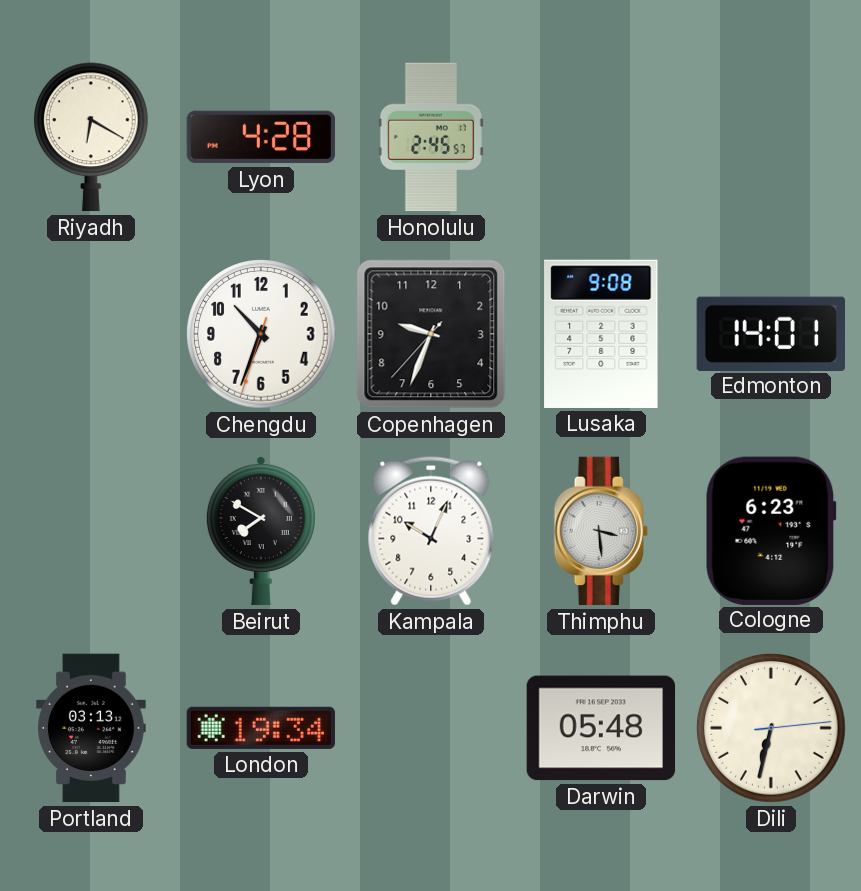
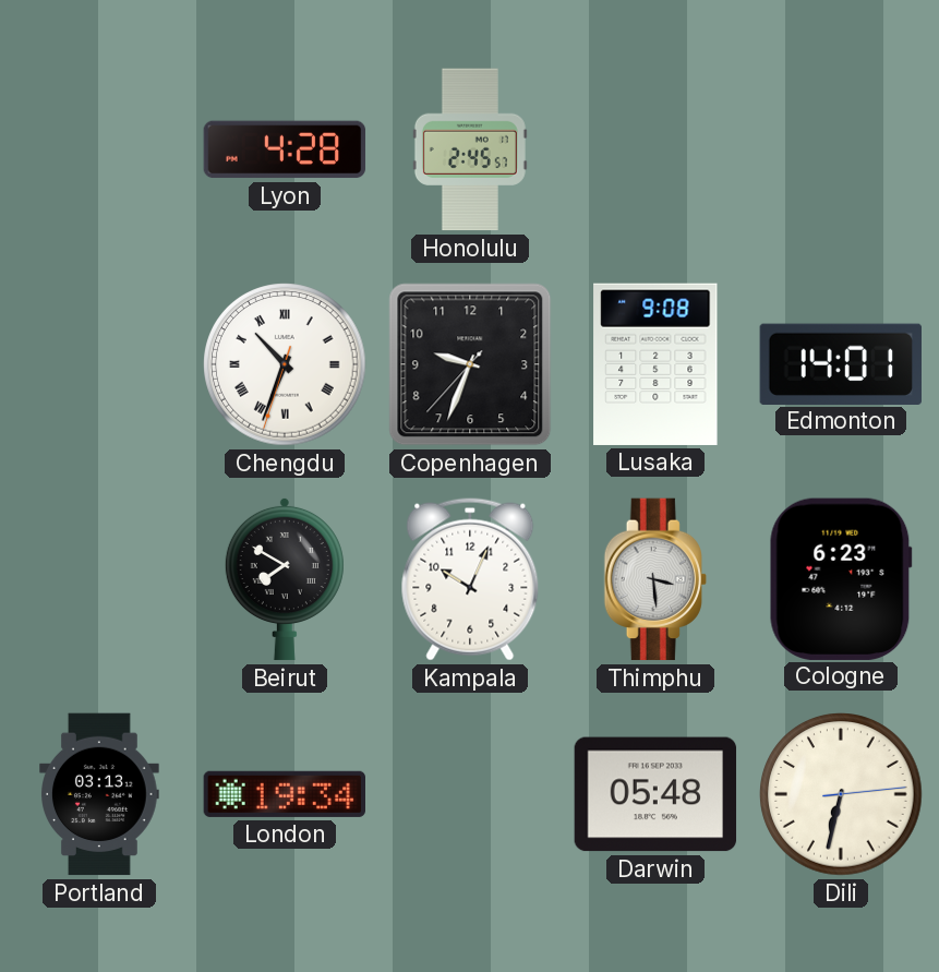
Riyadh: 6:20 -> none
Chengdu numerals: Arabic -> Roman
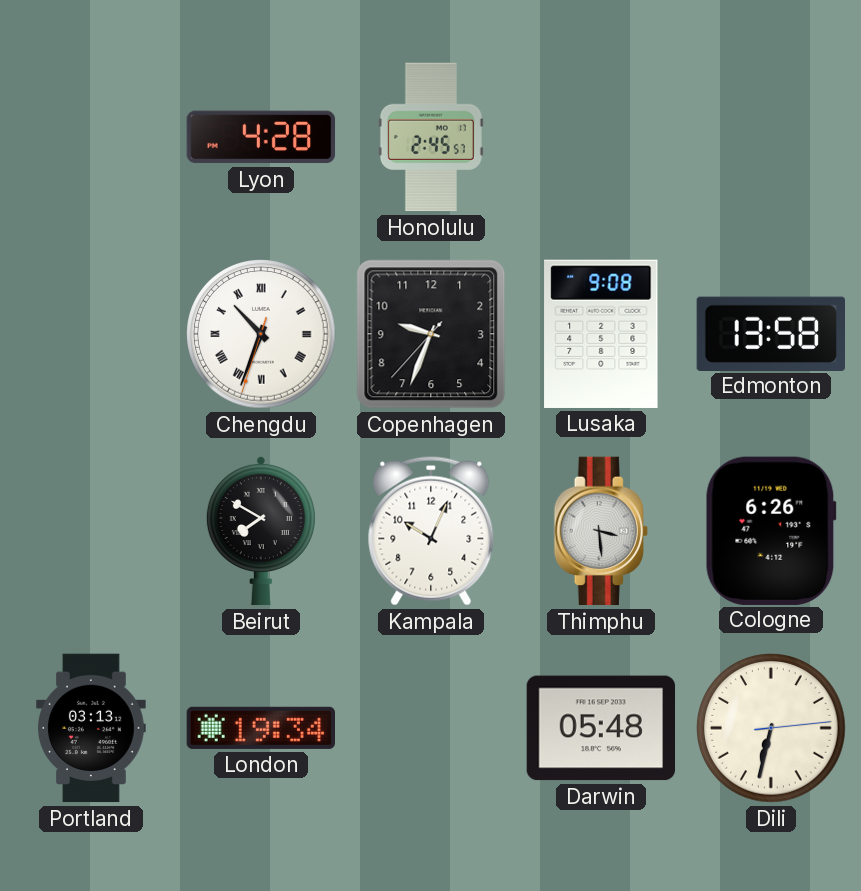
Edmonton: 14:01 -> 13:58
Cologne: 6:23 -> 6:26
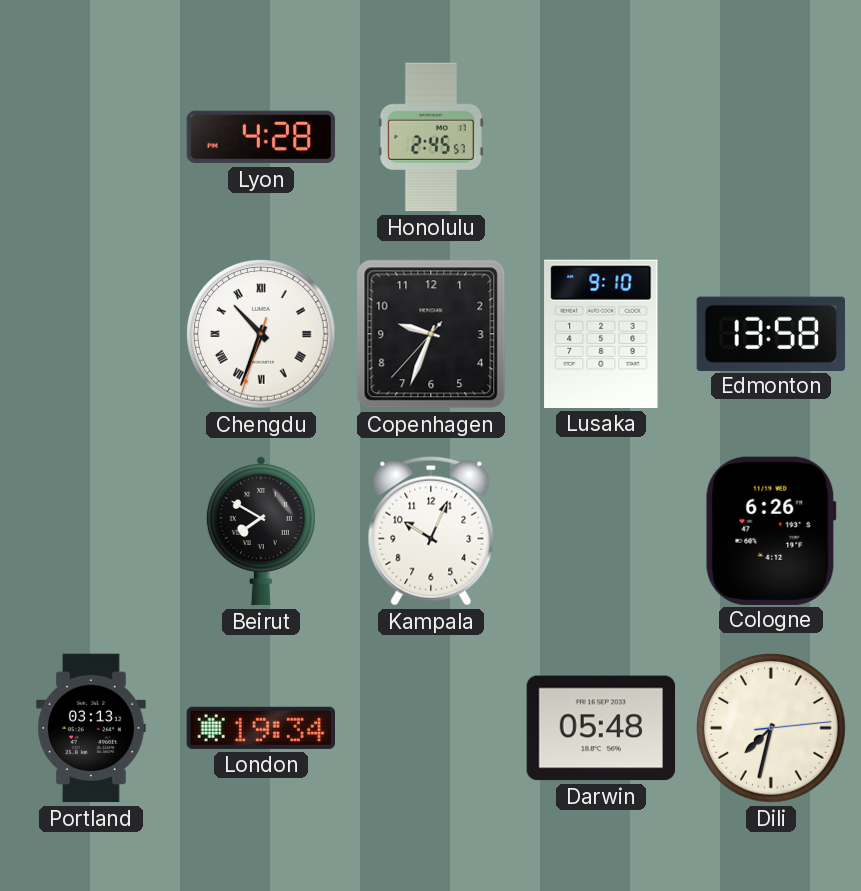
Lusaka: 9:08 -> 9:10
Thimphu: 3:29 -> none
Dili: 6:32 -> 7:32
